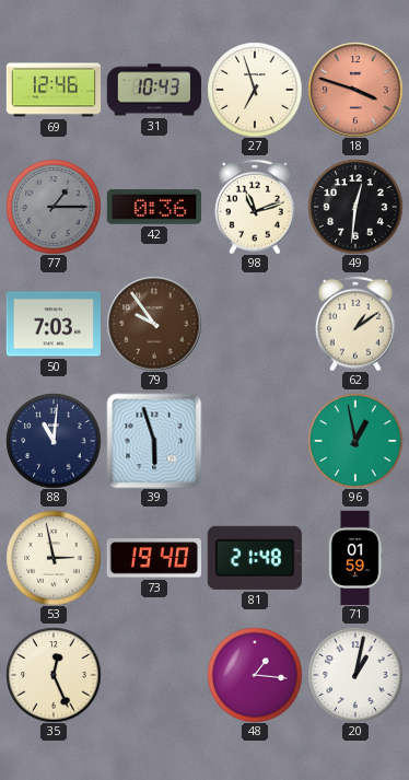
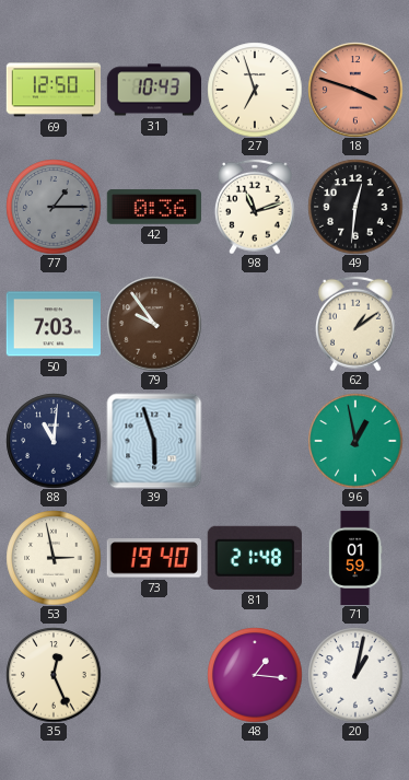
69: 12:46 -> 12:50
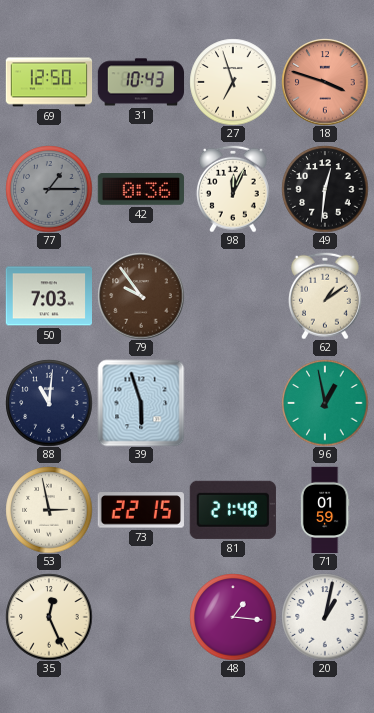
98: 11:12 -> 12:04
73: 19:40 -> 22:15
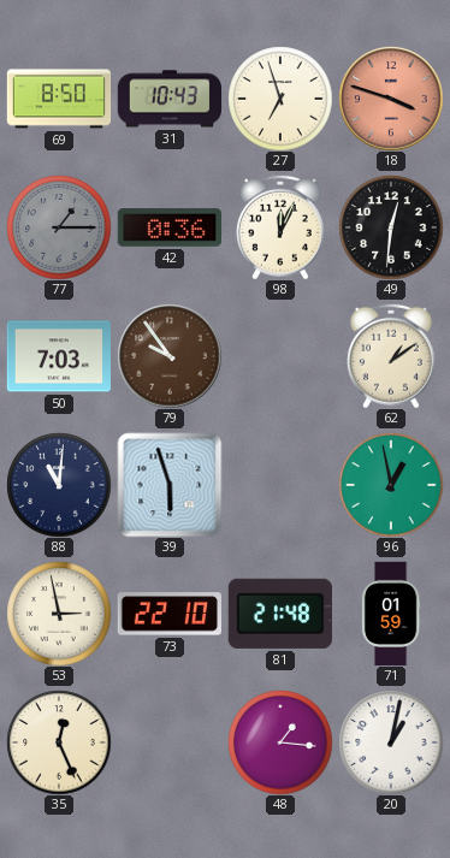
69: 12:50 -> 8:50
73: 22:15 -> 22:10
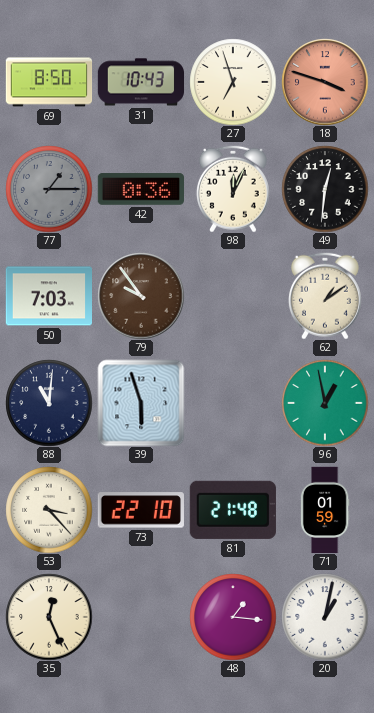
53: 2:58 -> 3:23
